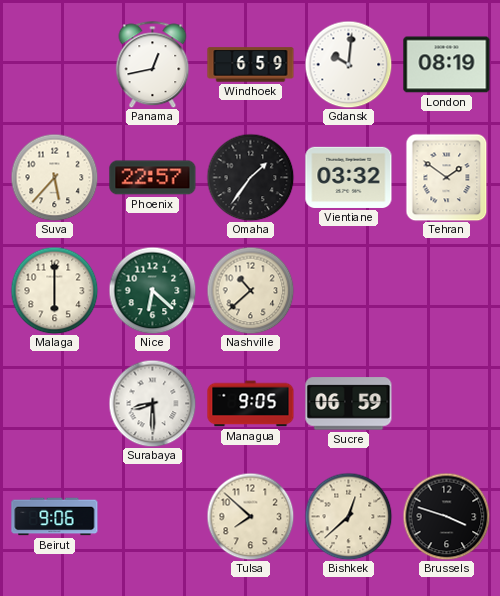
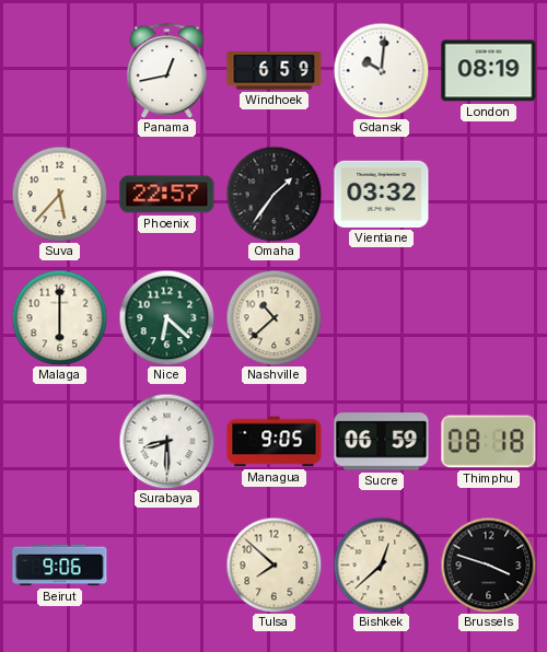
Tehran: 1:51 -> none
Thimphu: none -> 08:18
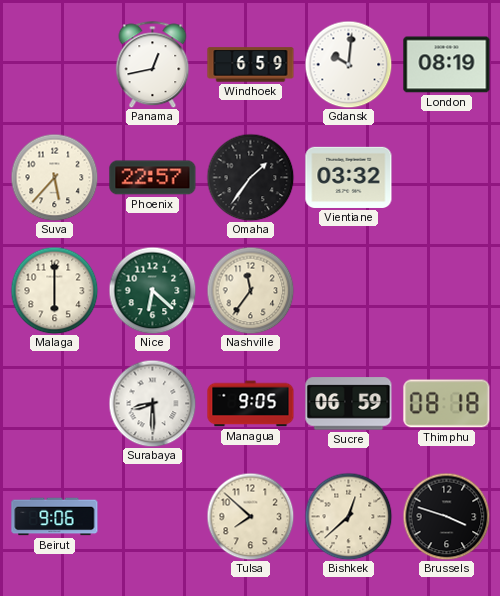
Nashville: 10:38 -> 11:36
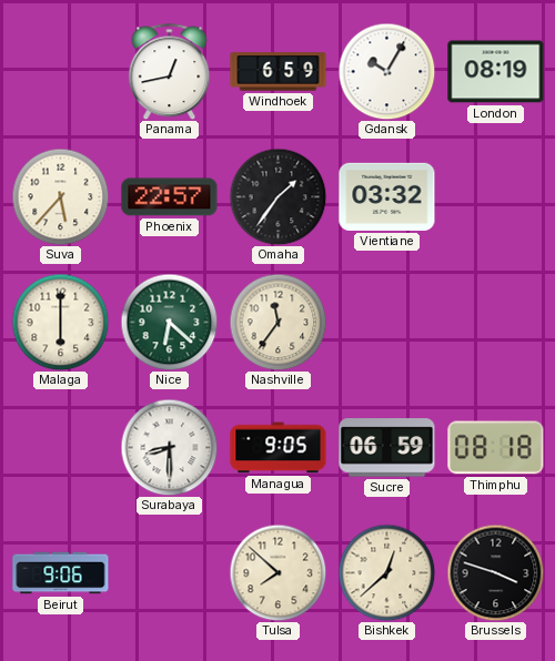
Gdansk: 10:01 -> 10:05
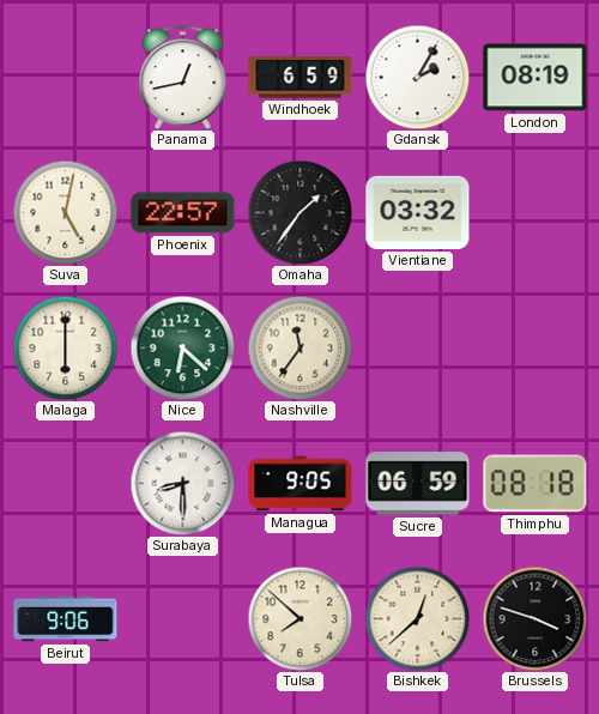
Gdansk: 10:05 -> 2:05
Suva: 5:37 -> 5:02
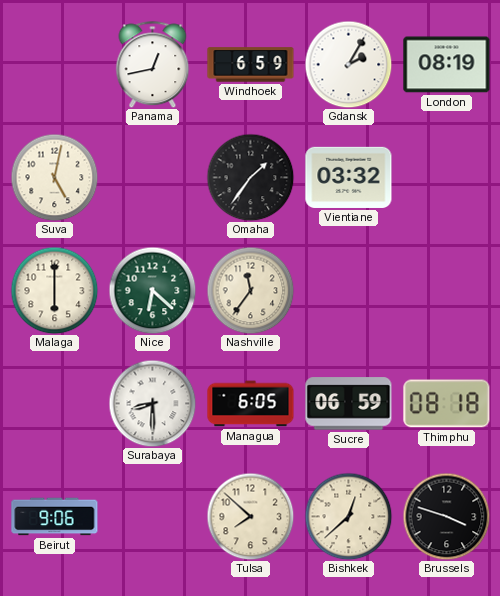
Phoenix: 22:57 -> none
Managua: 9:05 -> 6:05
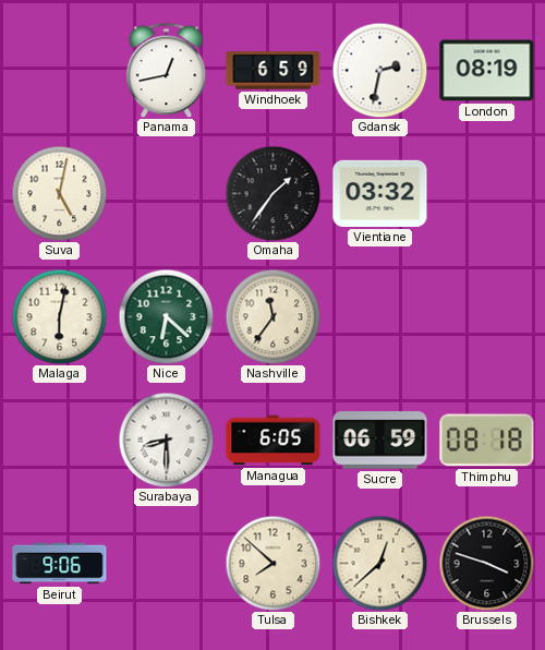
Gdansk: 2:05 -> 2:32
Malaga: 6:00 -> 6:02
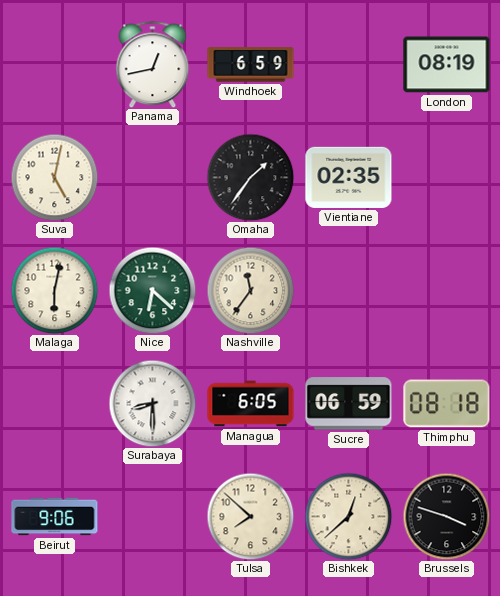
Gdansk: 2:32 -> none
Vientiane: 03:32 -> 02:35
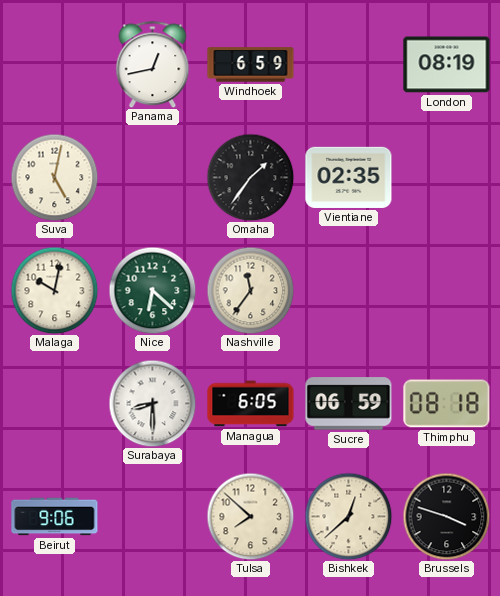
Malaga: 6:02 -> 10:02
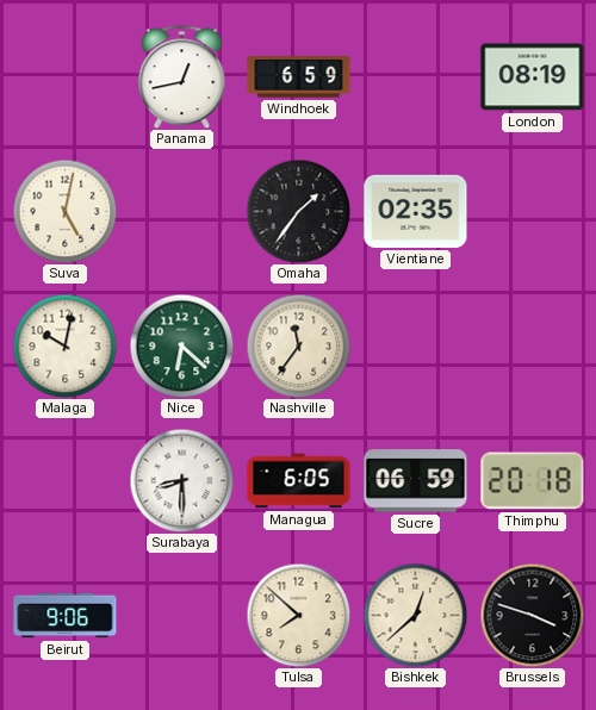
Thimphu: 08:18 -> 20:18
